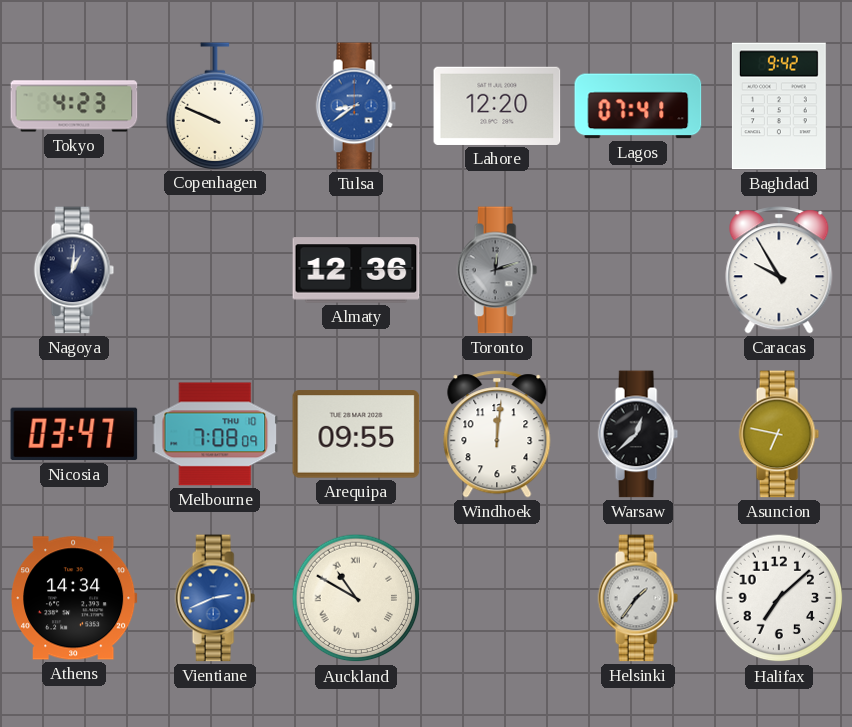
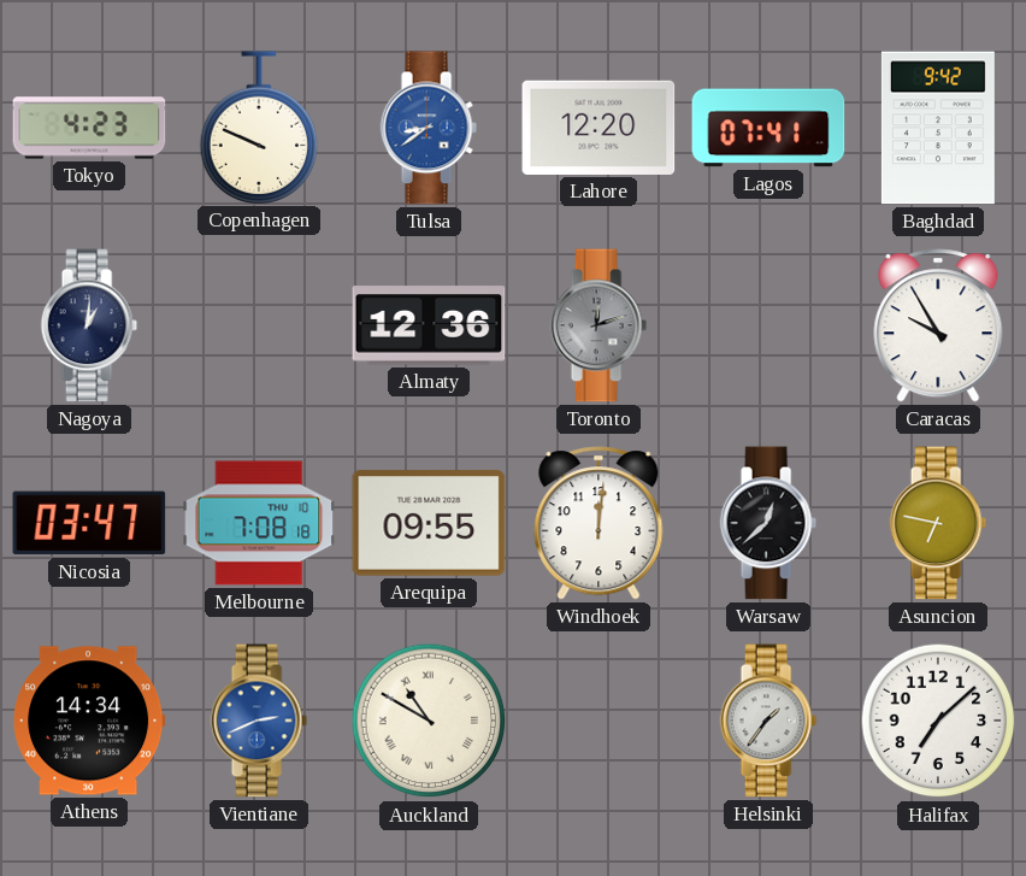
Melbourne: 7:08:09 -> 7:08:18
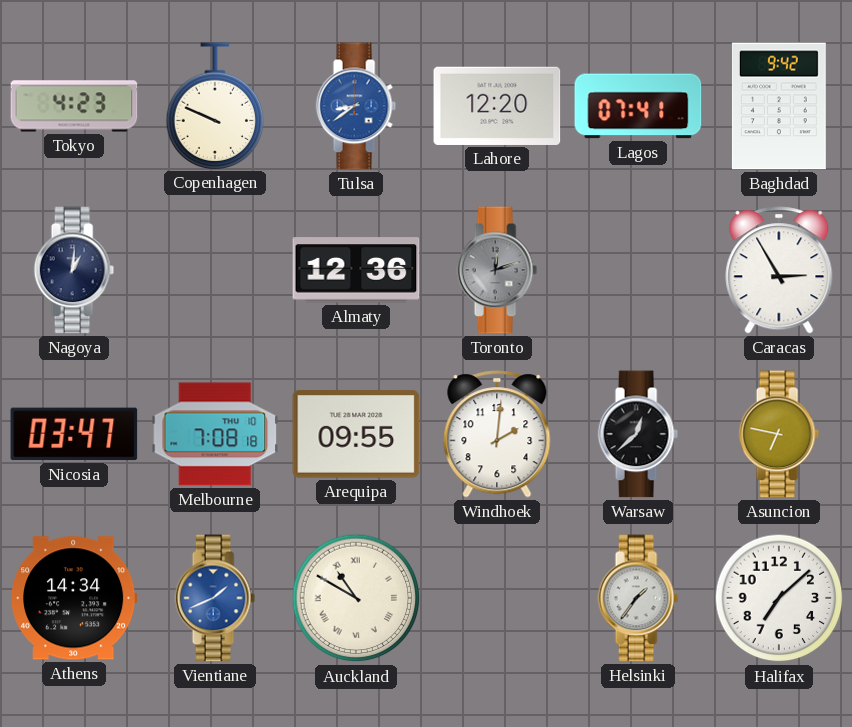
Caracas: 9:55 -> 2:55
Windhoek: 12:01 -> 2:01
Vientiane: 2:41 -> 1:41
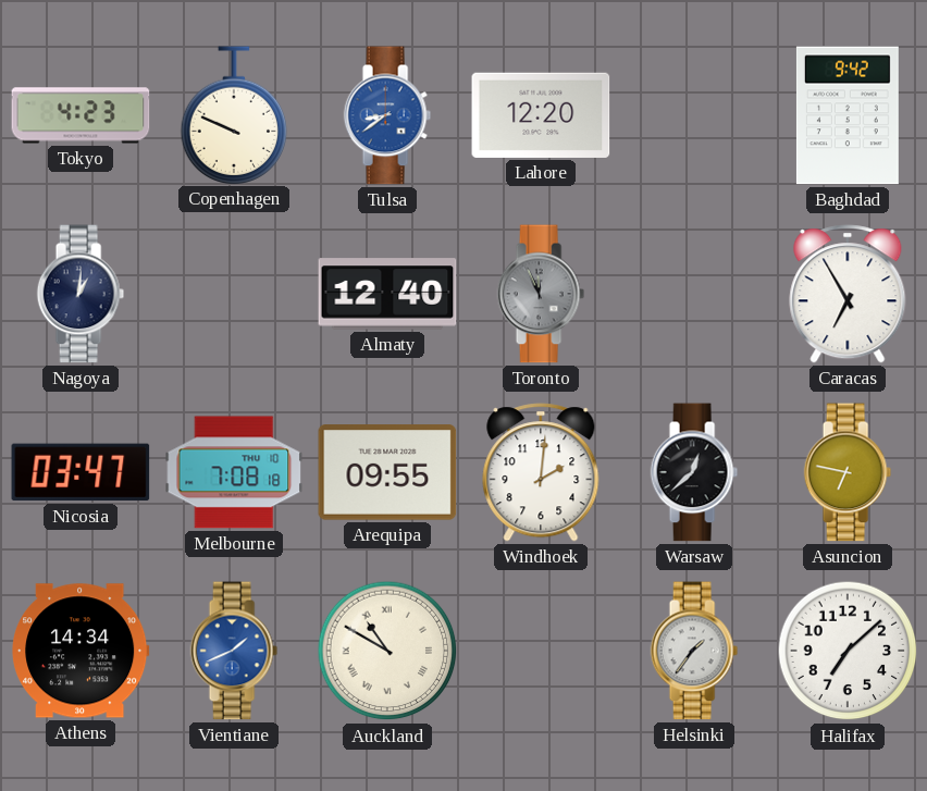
Lagos: 07:41 -> none
Almaty: 12:36 -> 12:40
Toronto: 12:12 -> 11:56
Caracas: 2:55 -> 6:55
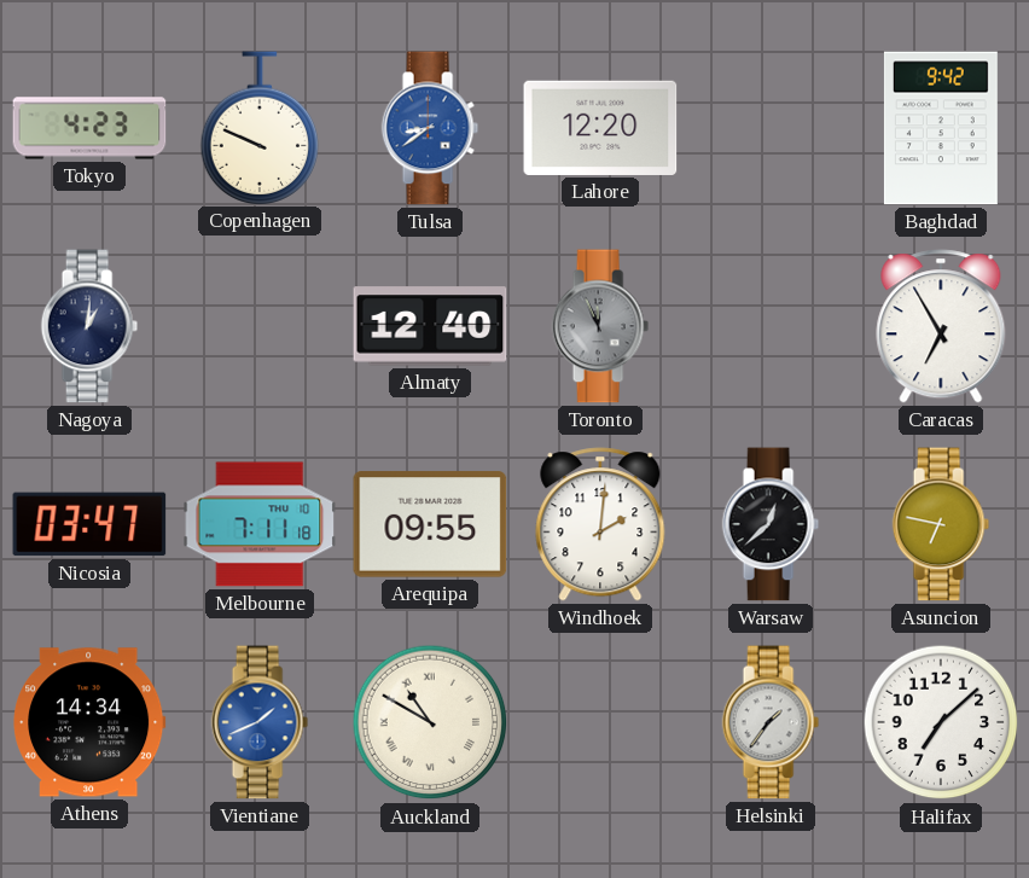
Melbourne: 7:08 -> 7:11
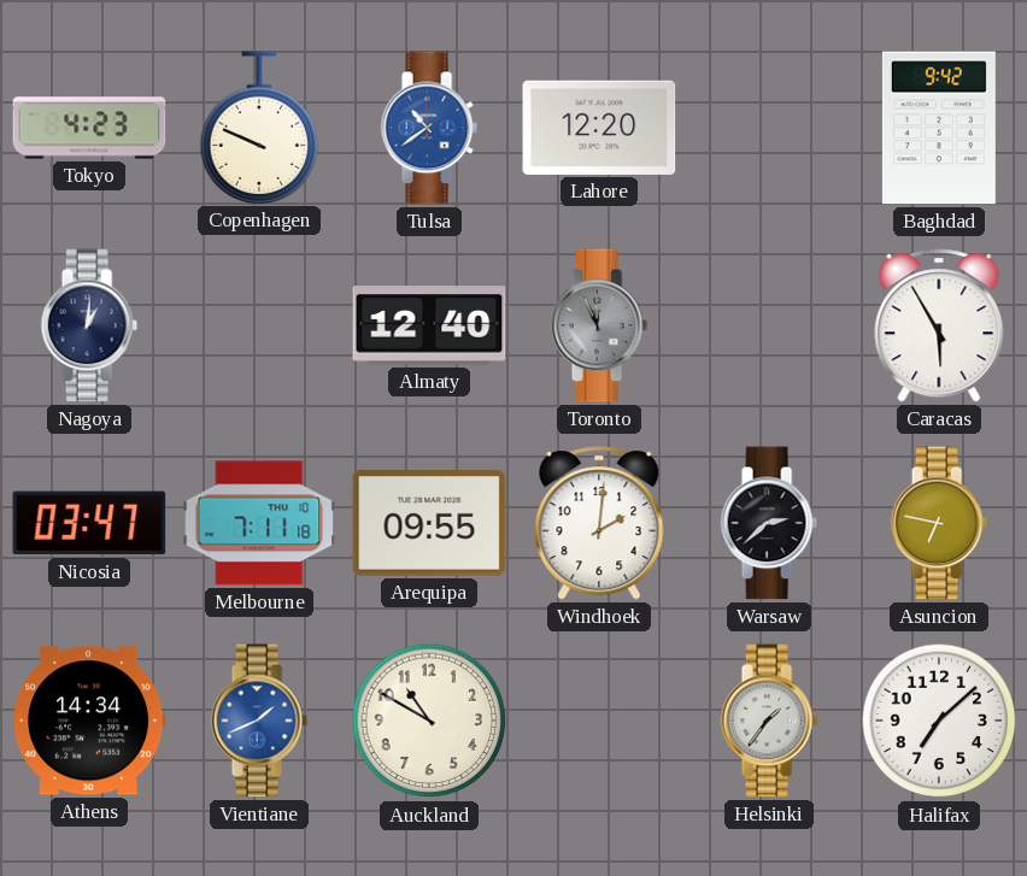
Tulsa: 8:39 -> 10:39
Caracas: 6:55 -> 5:55
Warsaw: 12:38 -> 2:38
Auckland numerals: Roman -> Arabic
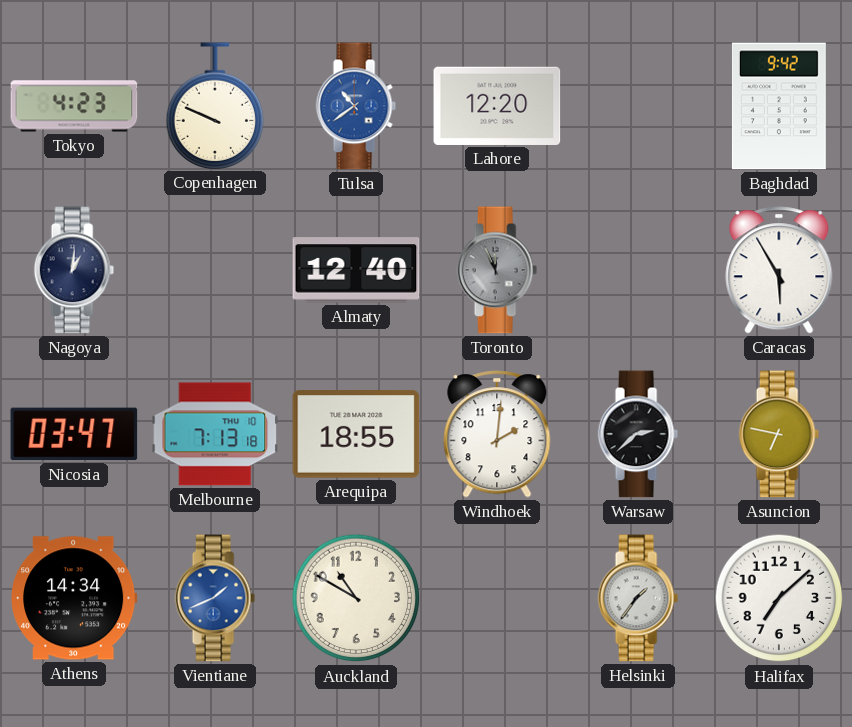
Melbourne: 7:11 -> 7:13
Arequipa: 09:55 -> 18:55
